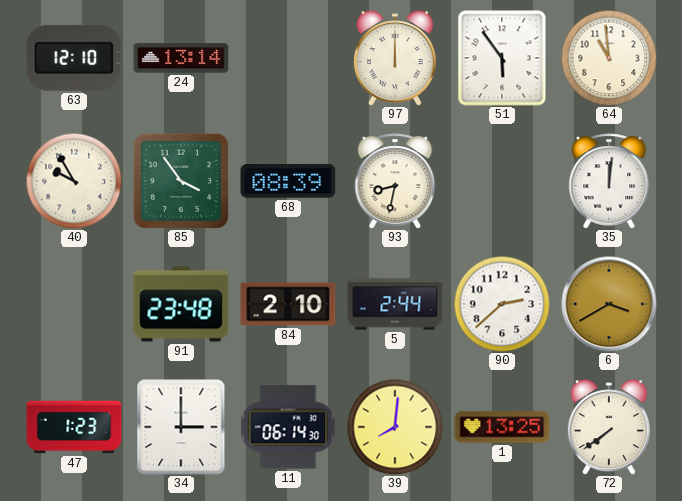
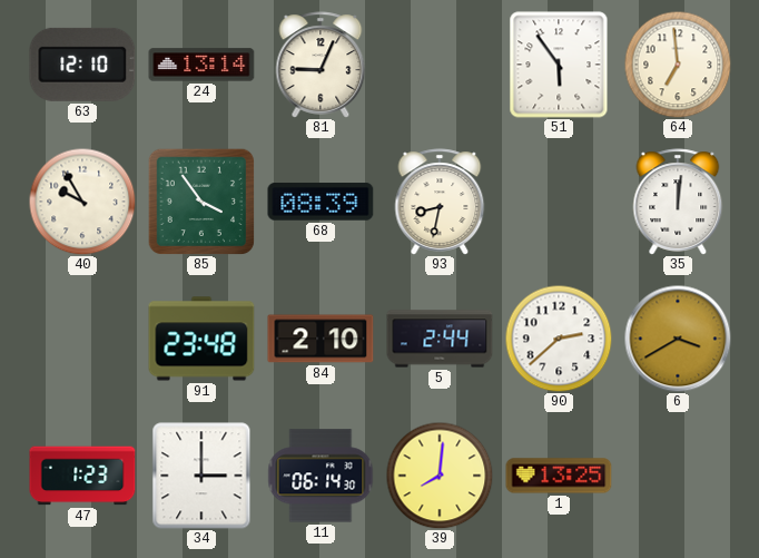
81: none -> 9:04
97: 12:00 -> none
64: 10:59 -> 6:59
72: 7:39 -> none
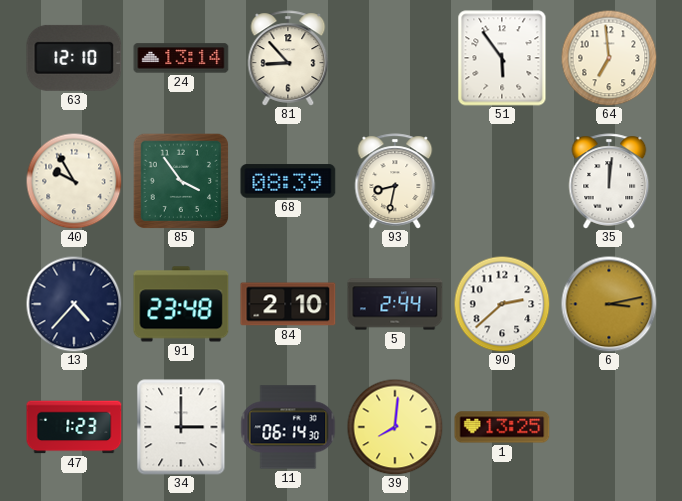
81: 9:04 -> 8:53
13: none -> 4:37
6: 3:40 -> 3:13
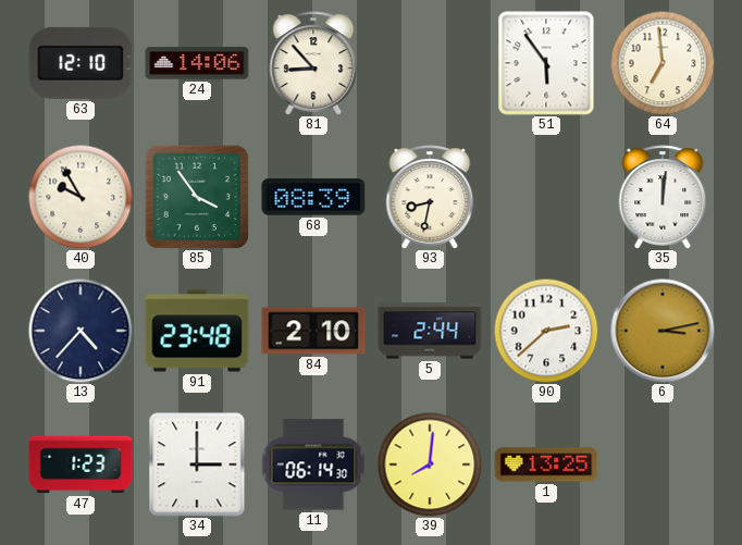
24: 13:14 -> 14:06
